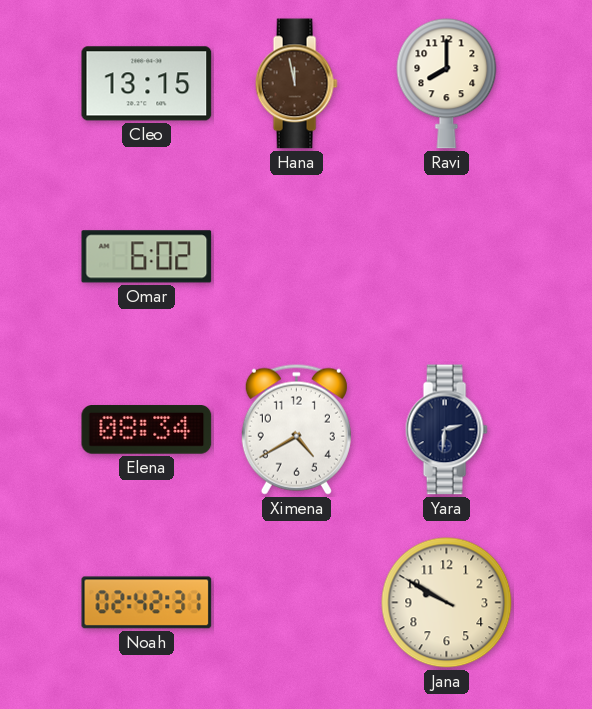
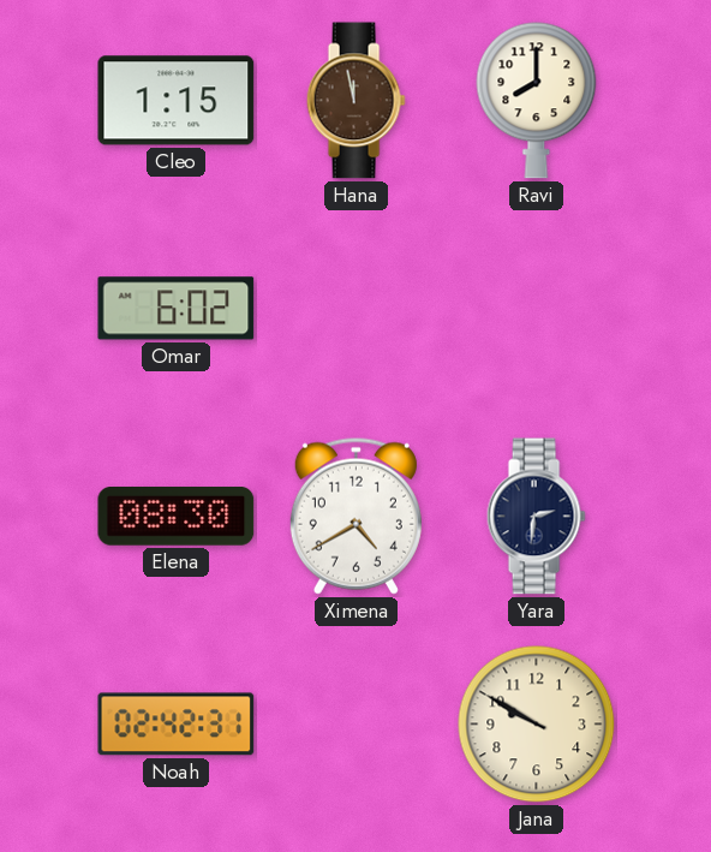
Cleo: 13:15 -> 1:15
Elena: 08:34 -> 08:30
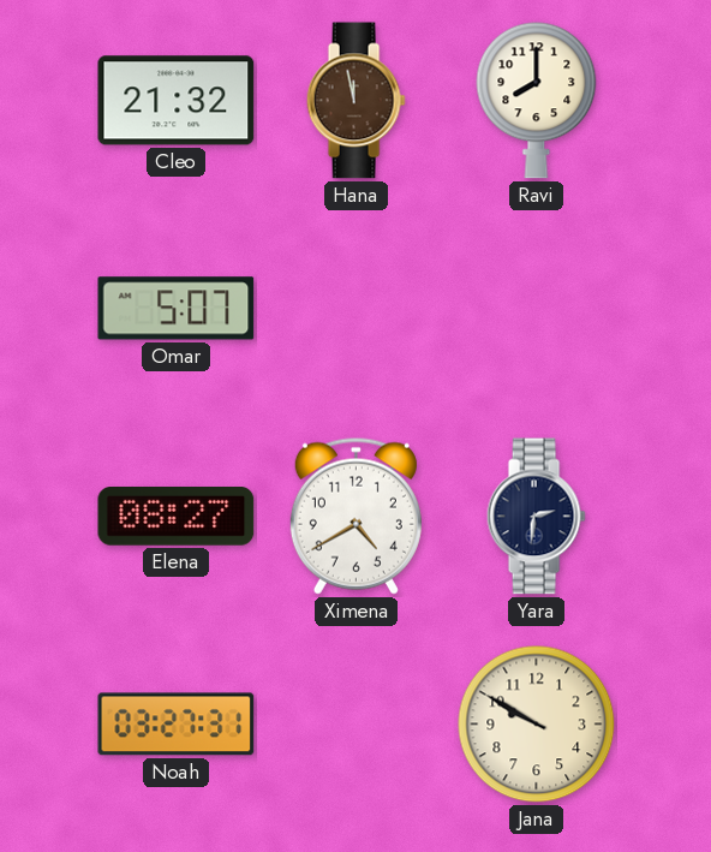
Cleo: 1:15 -> 21:32
Omar: 6:02 -> 5:07
Elena: 08:30 -> 08:27
Noah: 02:42 -> 03:27
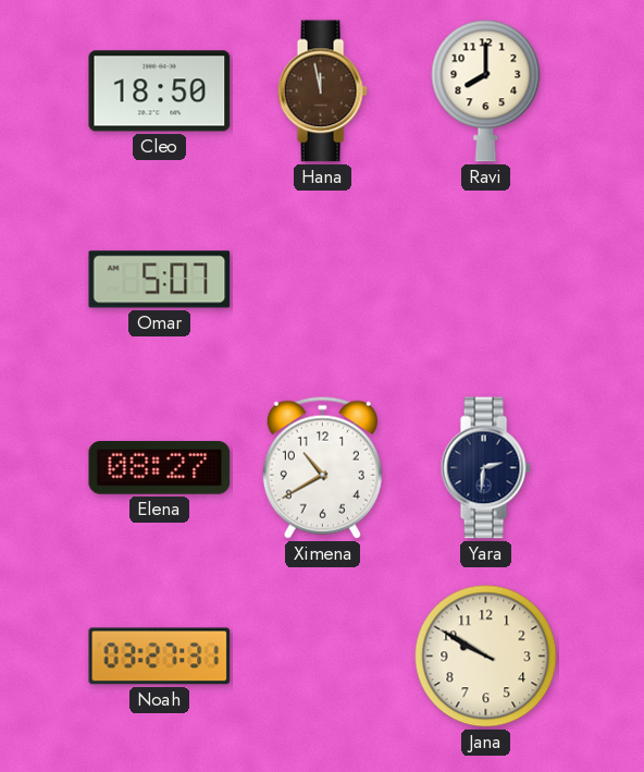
Cleo: 21:32 -> 18:50
Ximena: 4:40 -> 10:40
